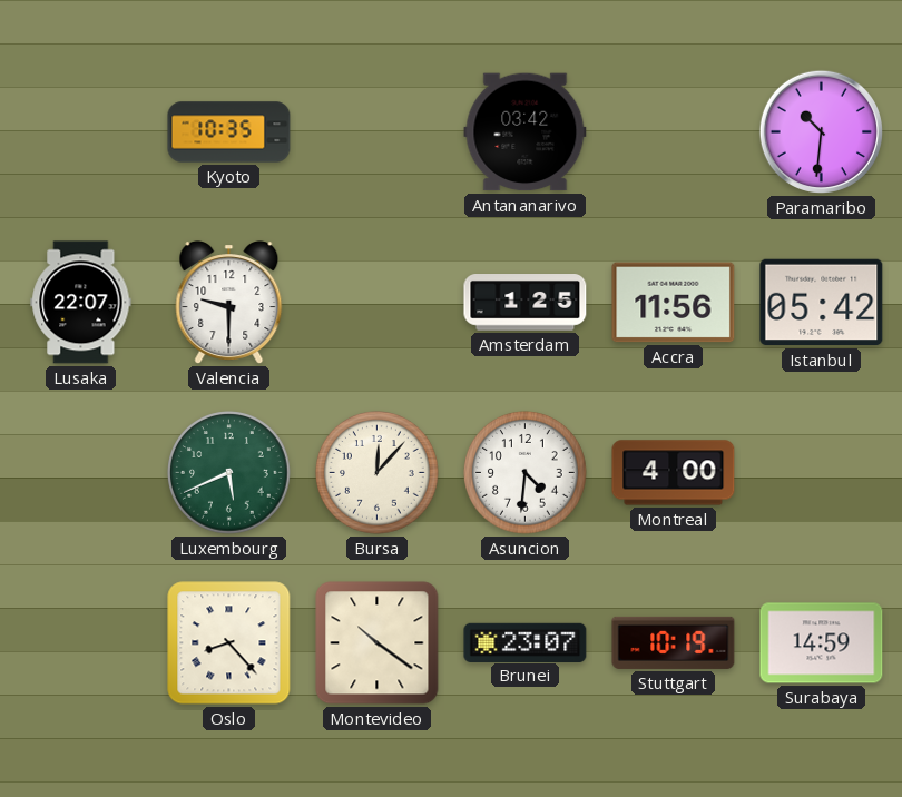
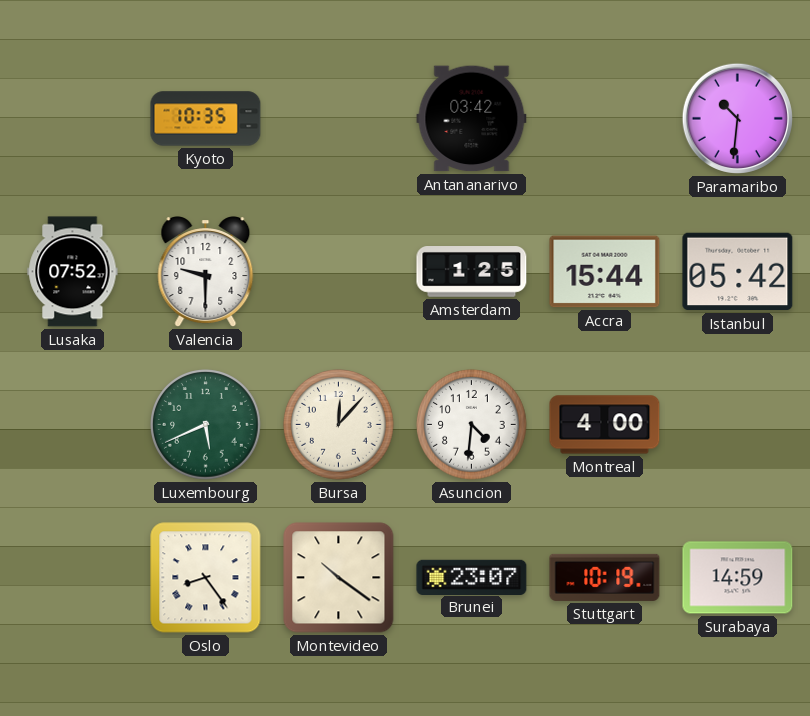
Lusaka: 22:07 -> 07:52
Accra: 11:56 -> 15:44
Oslo: 8:23 -> 8:24
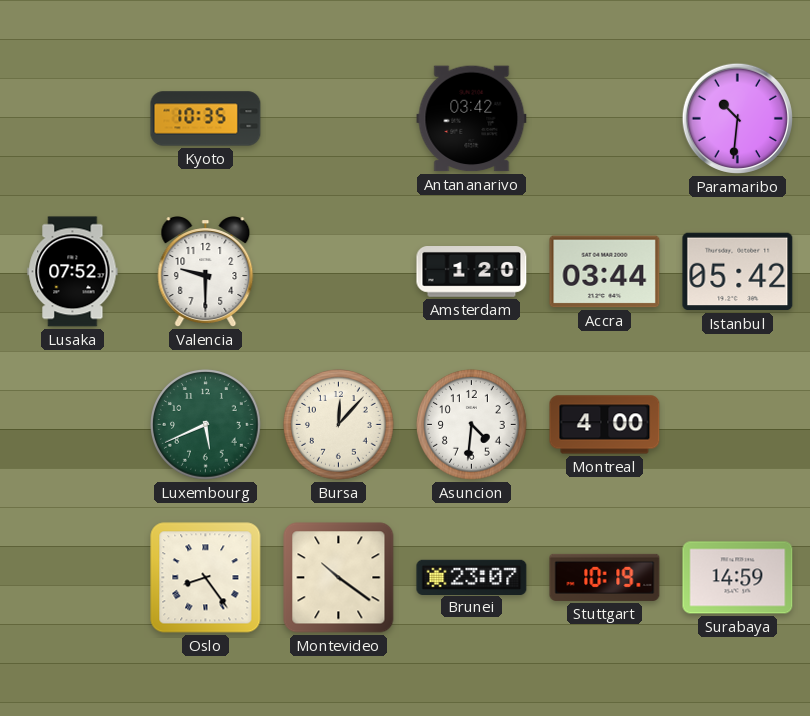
Amsterdam: 1:25 -> 1:20
Accra: 15:44 -> 03:44
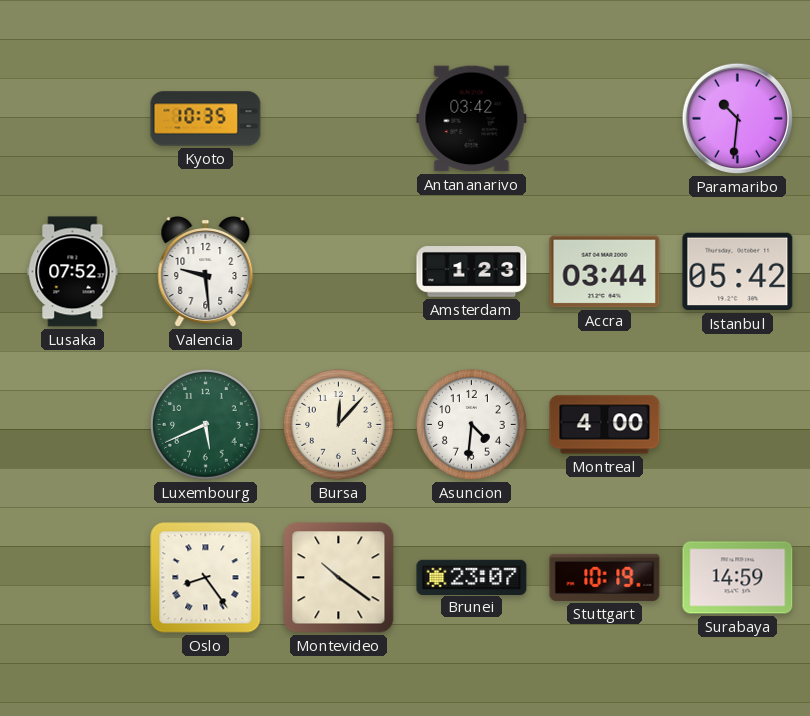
Valencia: 9:30 -> 9:29
Amsterdam: 1:20 -> 1:23
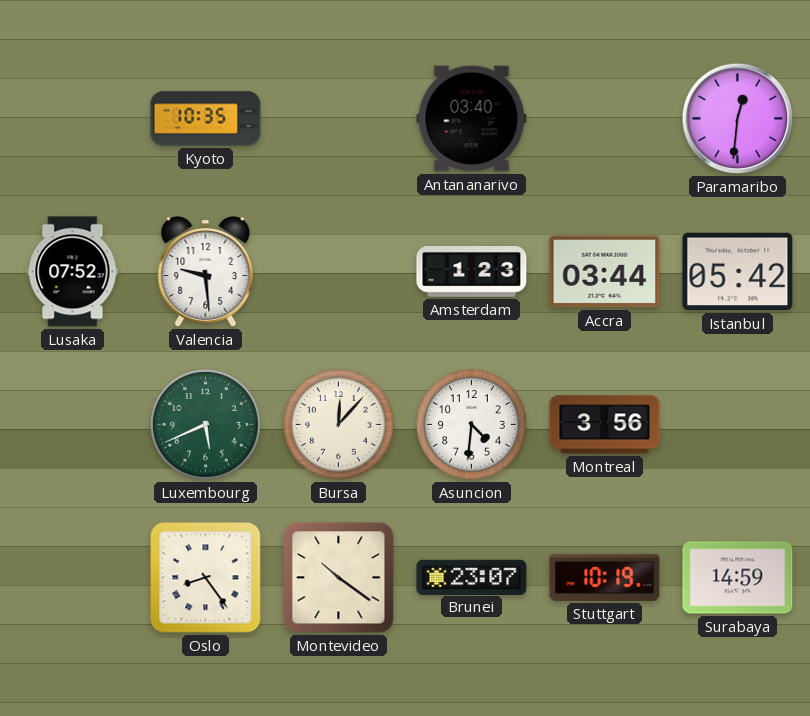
Antananarivo: 03:42 -> 03:40
Paramaribo: 10:31 -> 12:31
Montreal: 4:00 -> 3:56
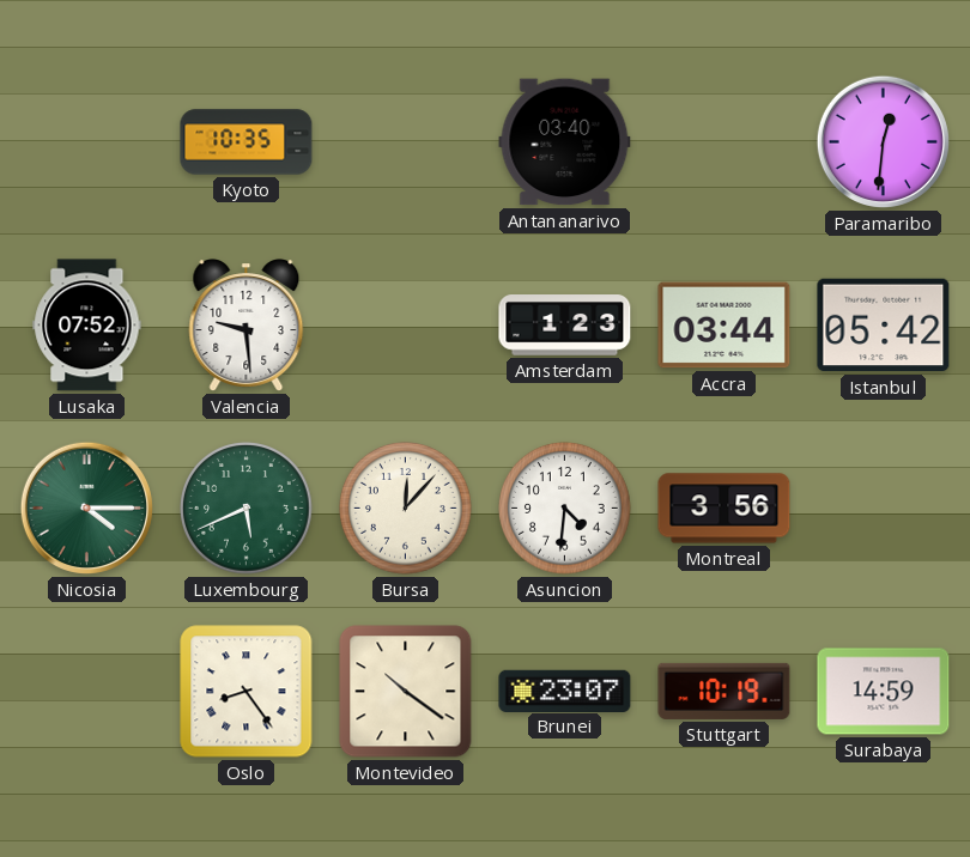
Nicosia: none -> 4:15
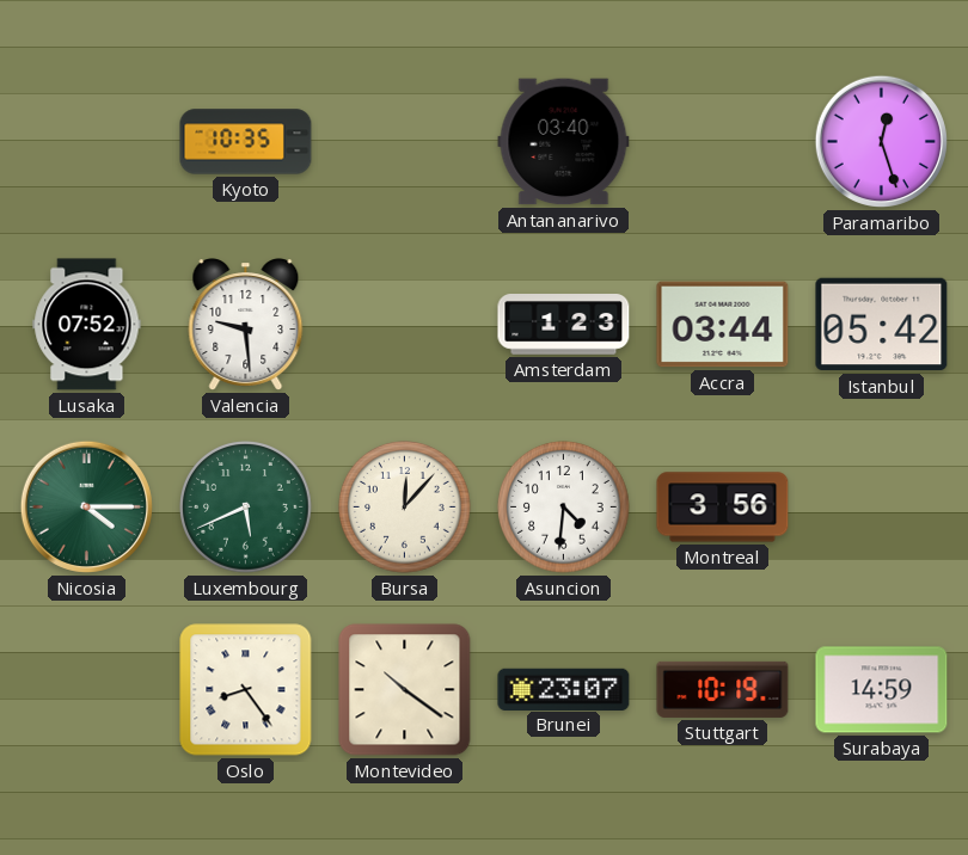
Paramaribo: 12:31 -> 12:27
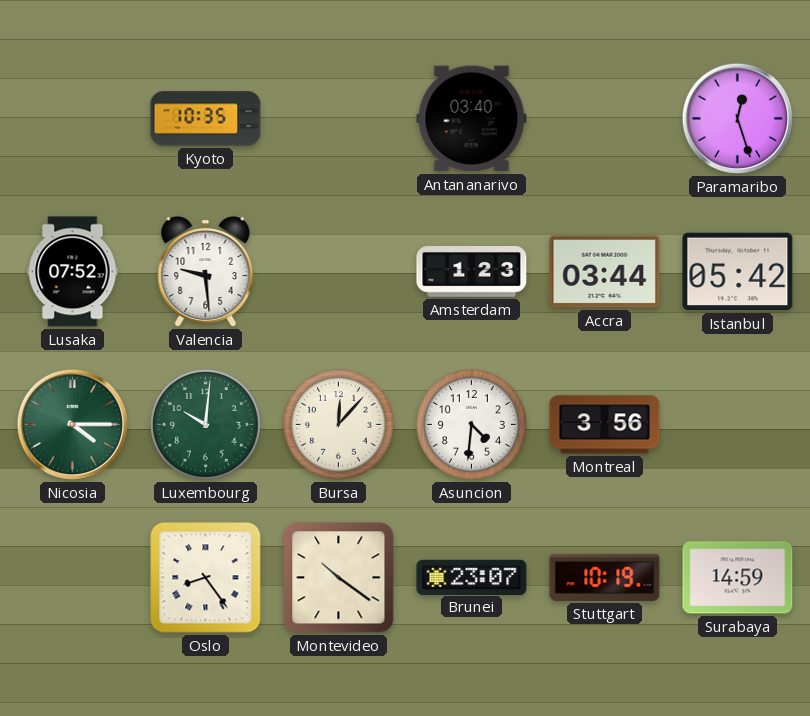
Luxembourg: 5:41 -> 10:01
